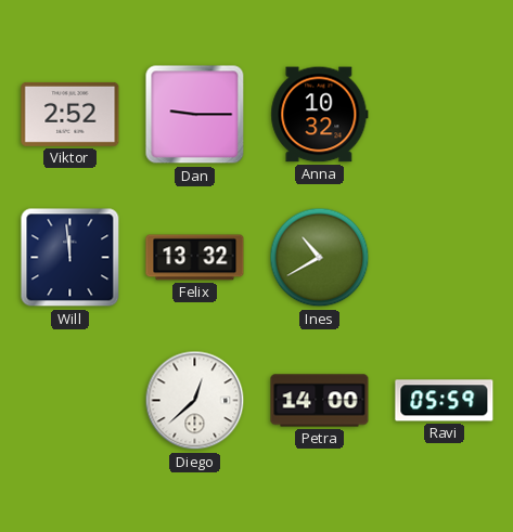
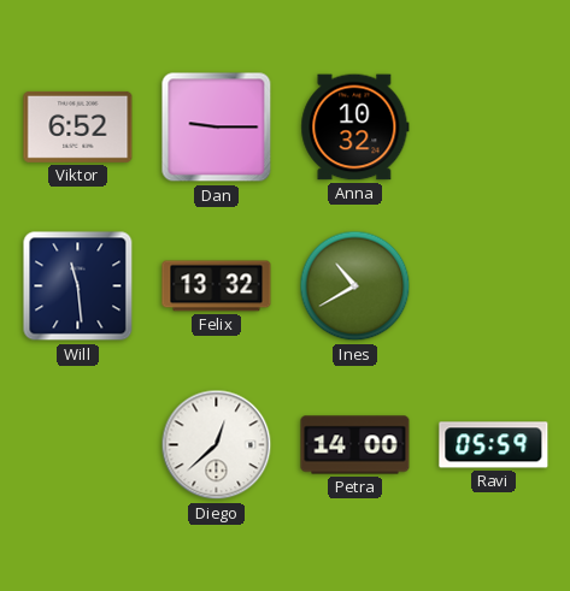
Viktor: 2:52 -> 6:52
Will: 11:59 -> 11:29
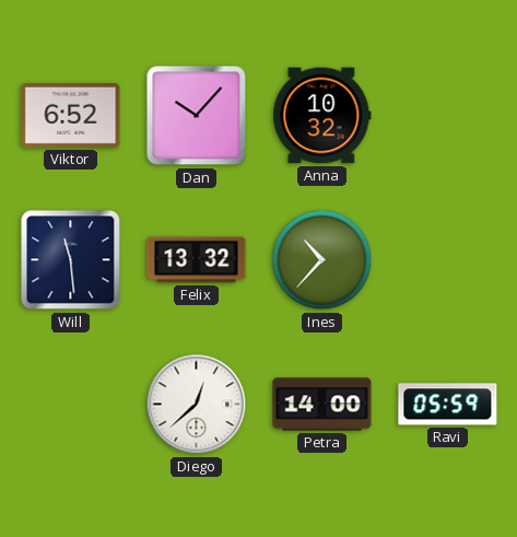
Dan: 9:15 -> 10:07
Ines: 10:40 -> 10:37
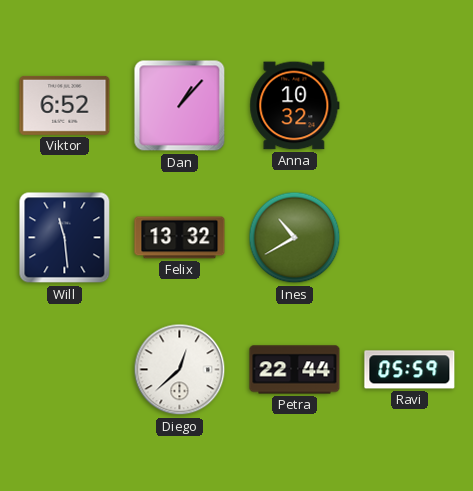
Dan: 10:07 -> 1:07
Ines: 10:37 -> 10:40
Petra: 14:00 -> 22:44
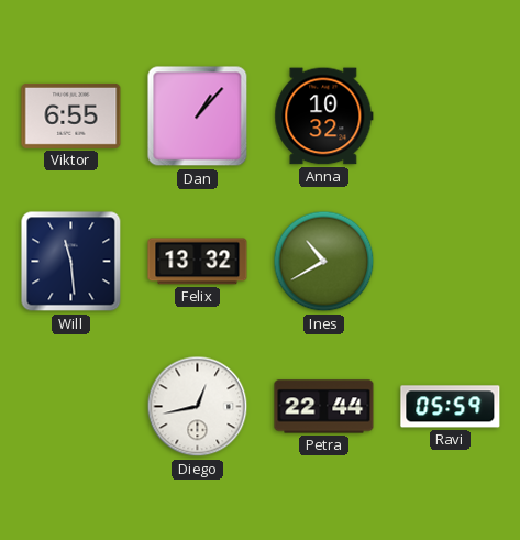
Viktor: 6:52 -> 6:55
Diego: 12:38 -> 12:43
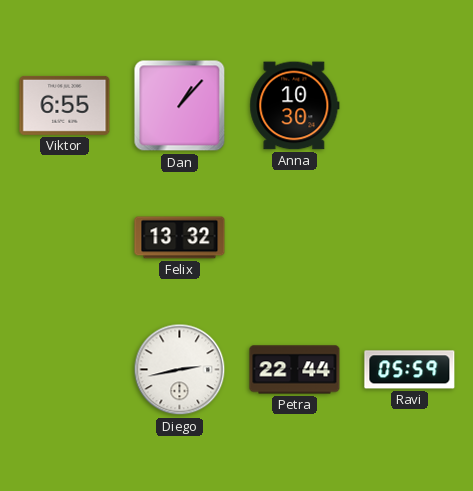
Anna: 10:32 -> 10:30
Will: 11:29 -> none
Ines: 10:40 -> none
Diego: 12:43 -> 2:43
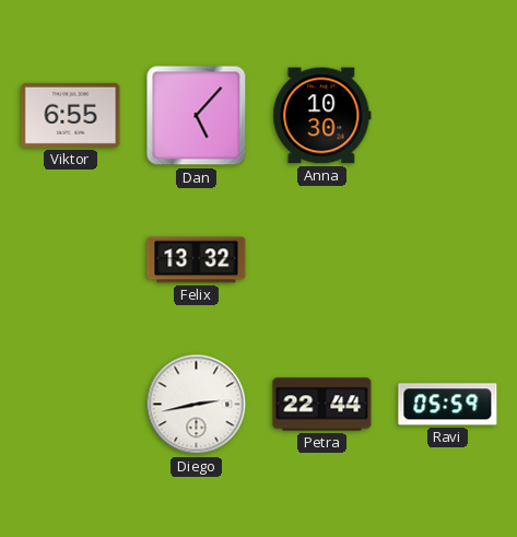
Dan: 1:07 -> 5:07
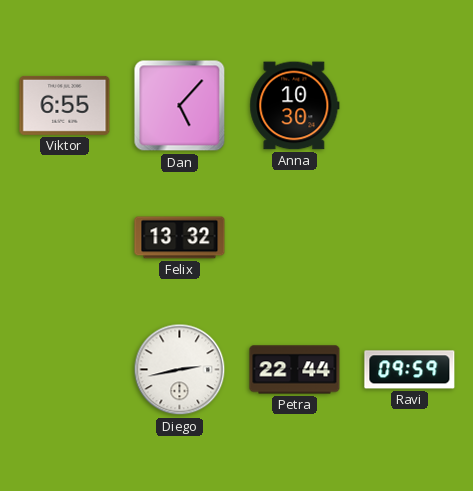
Ravi: 05:59 -> 09:59
